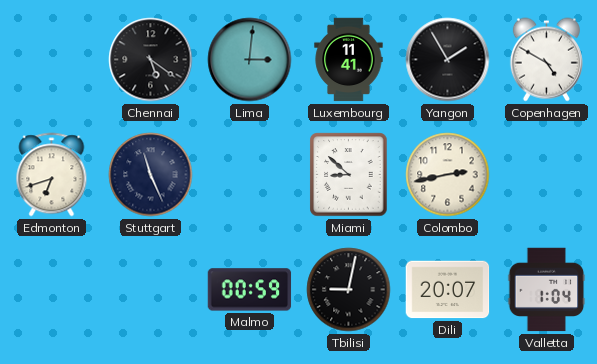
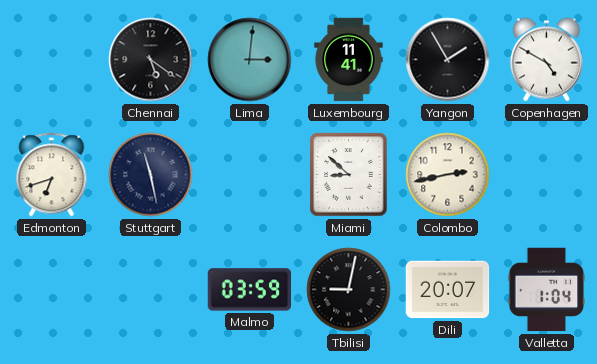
Stuttgart: 11:26 -> 11:28
Malmo: 00:59 -> 03:59
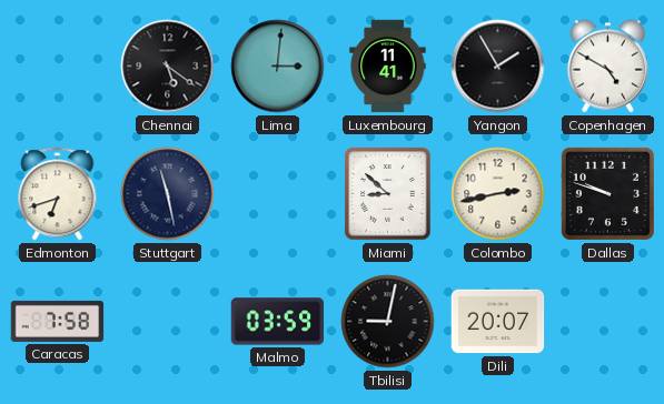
Dallas: none -> 9:48
Caracas: none -> 7:58
Valletta: 1:04 -> none
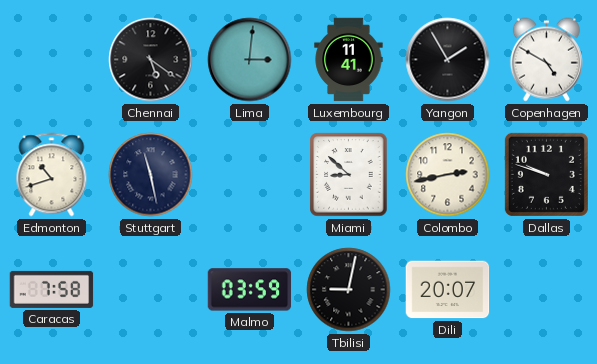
Edmonton: 6:42 -> 10:42
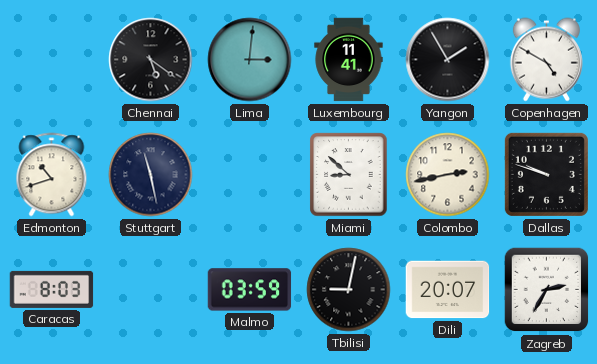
Caracas: 7:58 -> 8:03
Zagreb: none -> 2:35
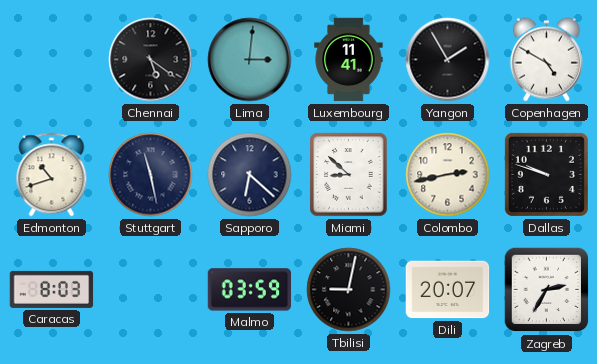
Sapporo: none -> 6:22
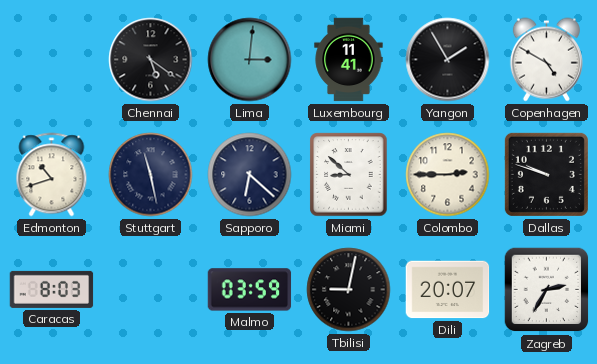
Colombo: 2:43 -> 2:45
